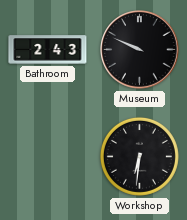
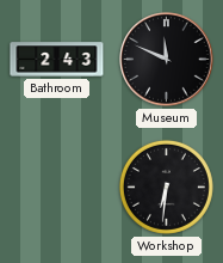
Museum: 9:49 -> 11:49
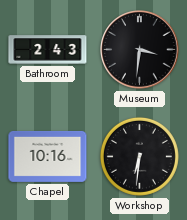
Museum: 11:49 -> 3:31
Chapel: none -> 10:16
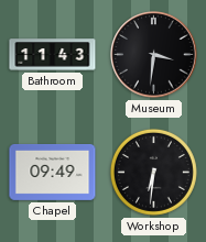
Bathroom: 2:43 -> 11:43
Chapel: 10:16 -> 09:49
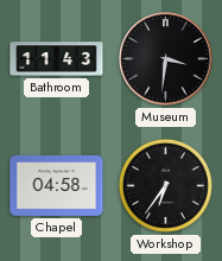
Chapel: 09:49 -> 04:58
Workshop: 6:31 -> 6:36
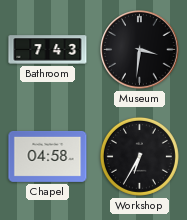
Bathroom: 11:43 -> 7:43
Workshop: 6:36 -> 6:35
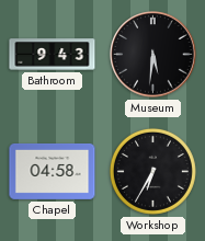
Bathroom: 7:43 -> 9:43
Museum: 3:31 -> 5:31
